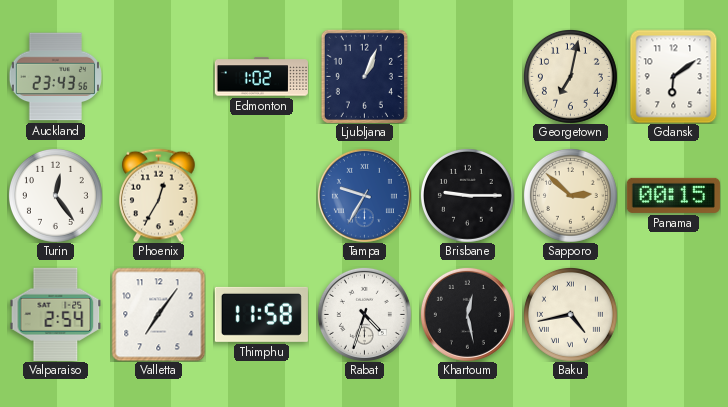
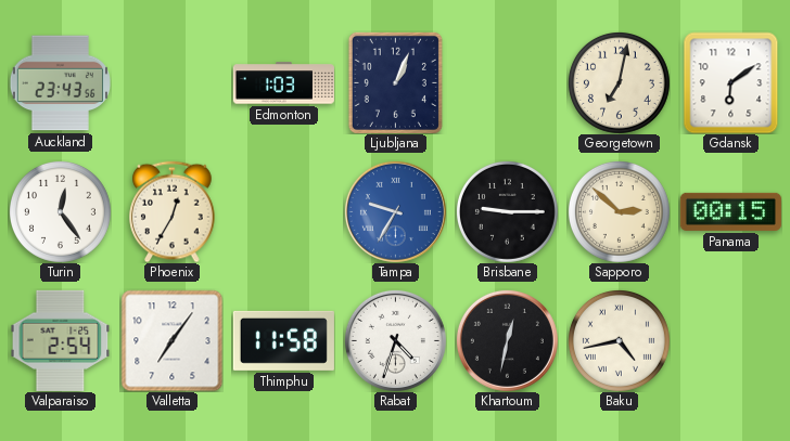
Edmonton: 1:02 -> 1:03
Khartoum: 12:28 -> 12:32
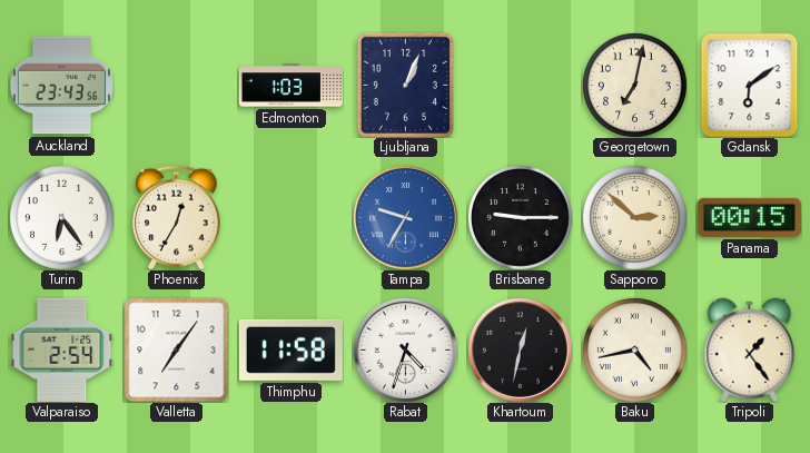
Turin: 12:24 -> 6:24
Tripoli: none -> 1:24
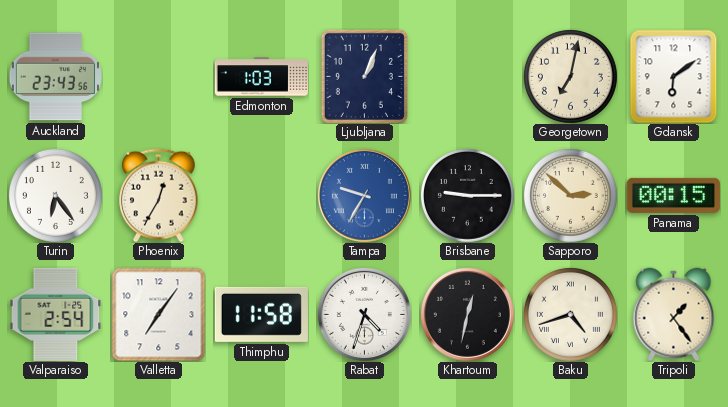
Baku: 4:43 -> 4:42
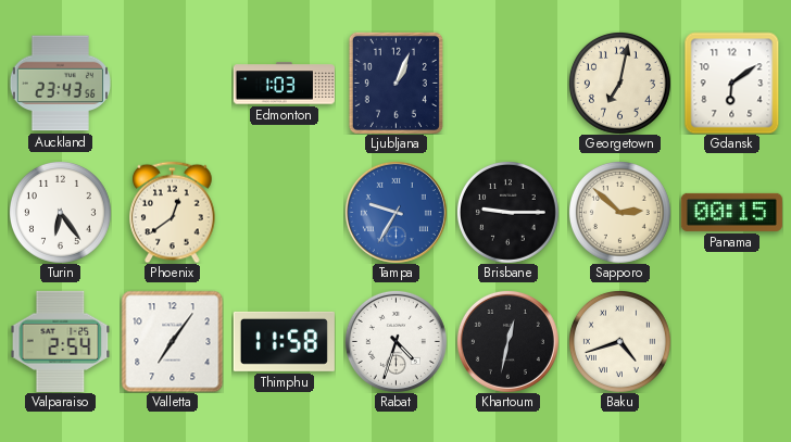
Phoenix: 12:35 -> 12:39
Tripoli: 1:24 -> none
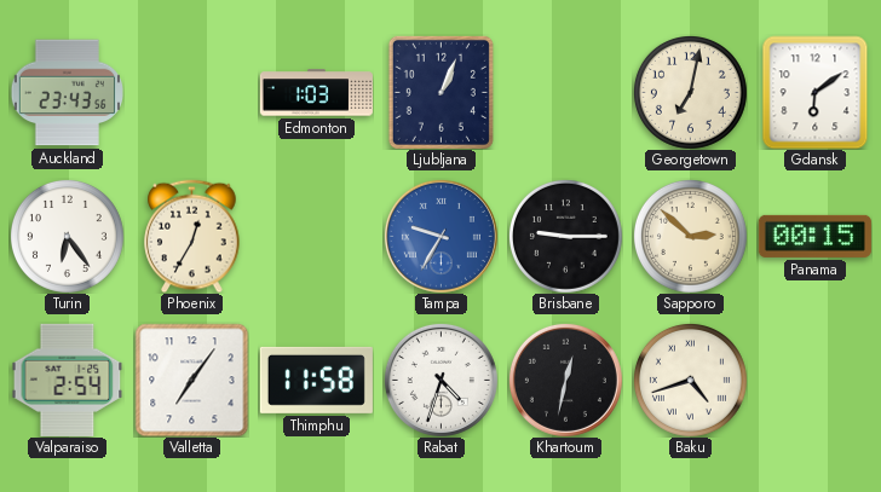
Phoenix: 12:39 -> 12:35
